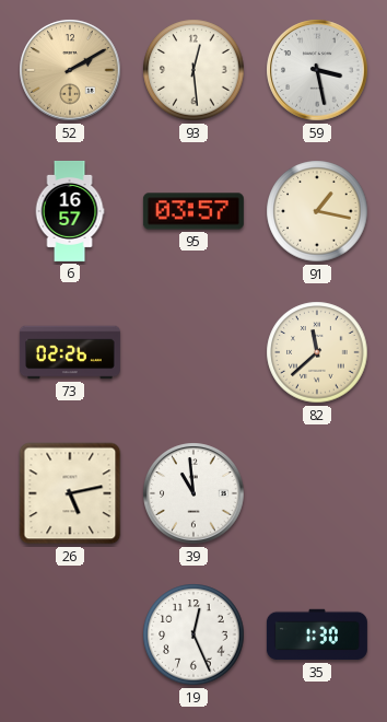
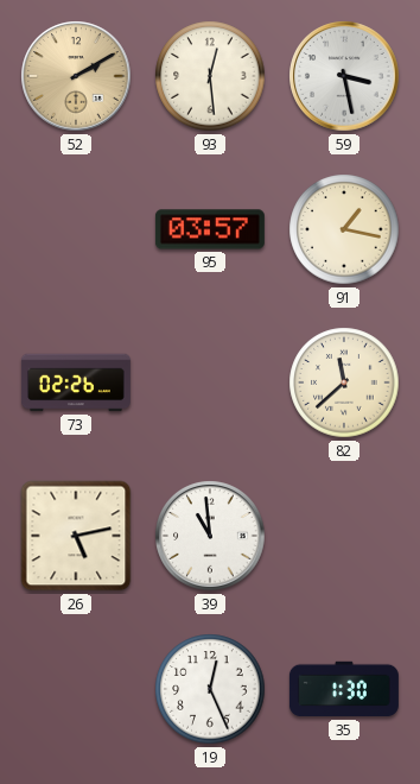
6: 16:57 -> none
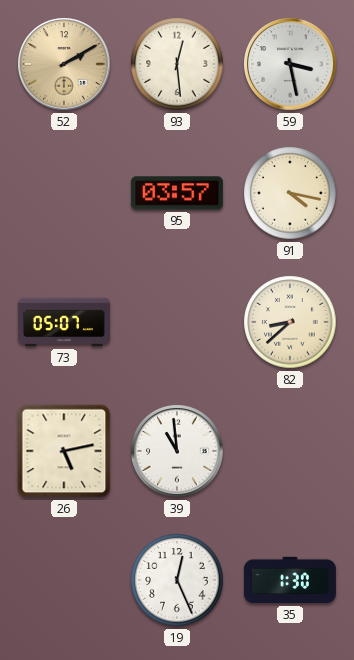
91: 1:17 -> 4:17
73: 02:26 -> 05:07
82: 11:38 -> 8:38
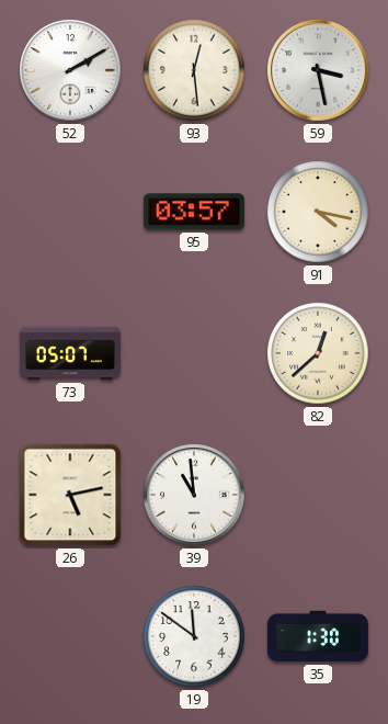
52 dial: champagne -> white
82: 8:38 -> 12:38
19: 12:26 -> 11:51
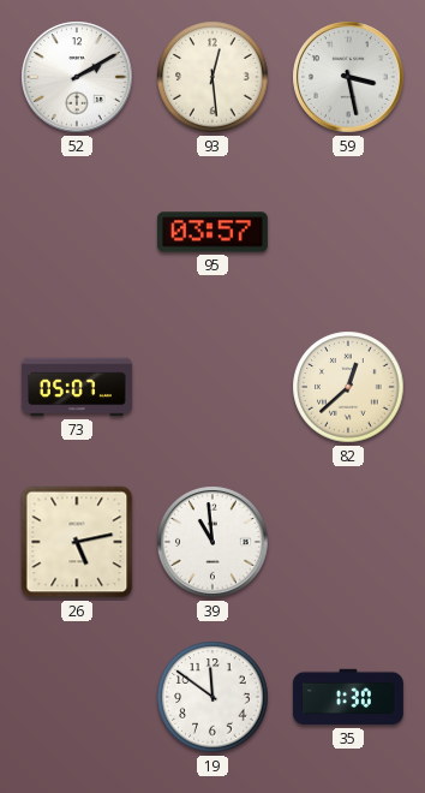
91: 4:17 -> none
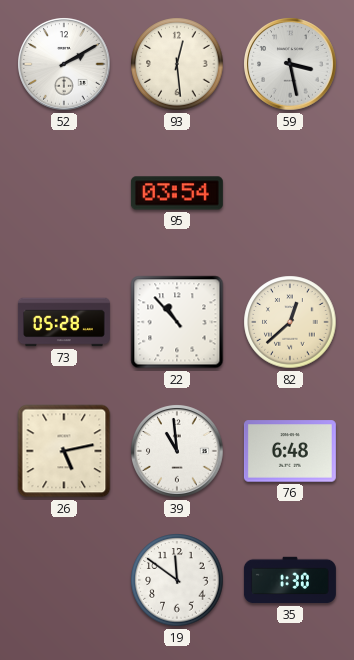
95: 03:57 -> 03:54
73: 05:07 -> 05:28
22: none -> 10:53
76: none -> 6:48
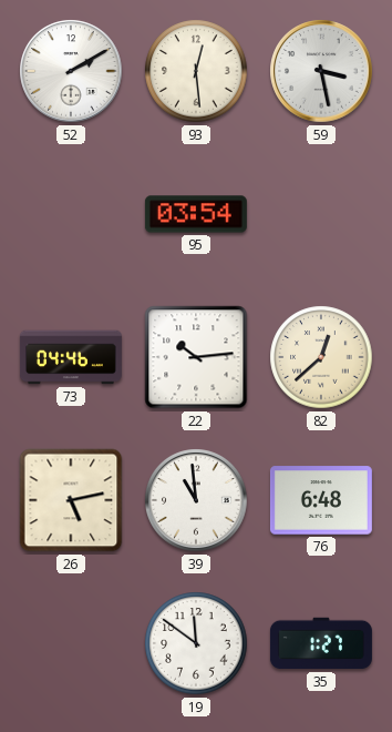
73: 05:28 -> 04:46
22: 10:53 -> 10:14
35: 1:30 -> 1:27
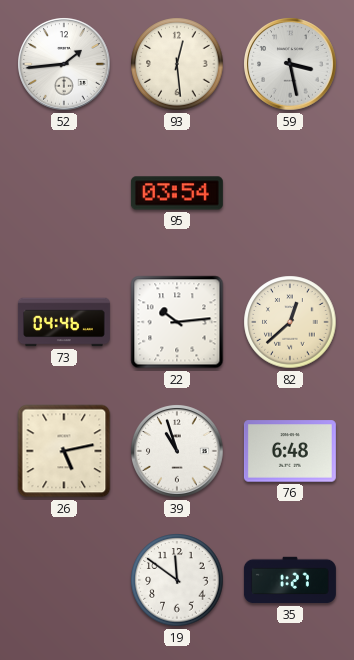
52: 2:10 -> 1:44
39: 10:59 -> 10:57
